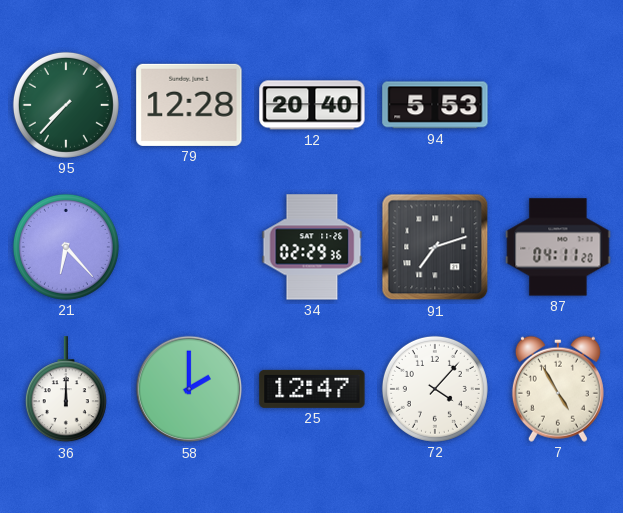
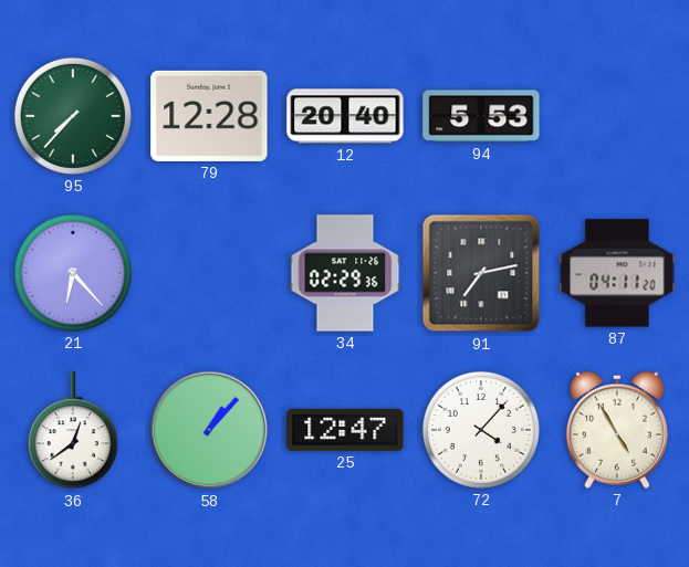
91: 7:12 -> 7:13
36: 12:00 -> 12:39
58: 2:00 -> 1:07
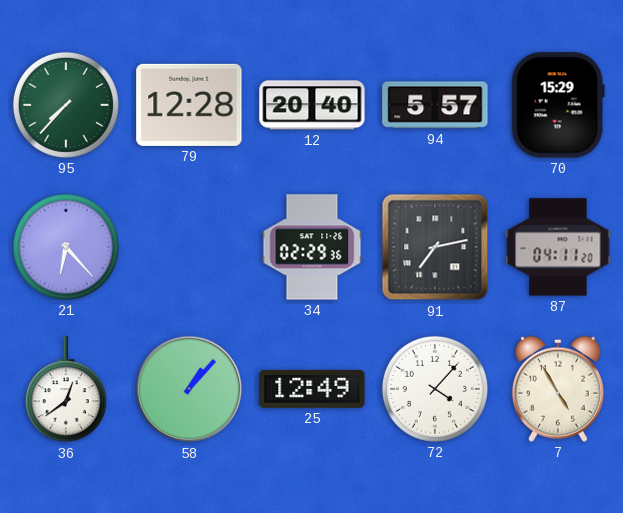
94: 5:53 -> 5:57
70: none -> 15:29
25: 12:47 -> 12:49
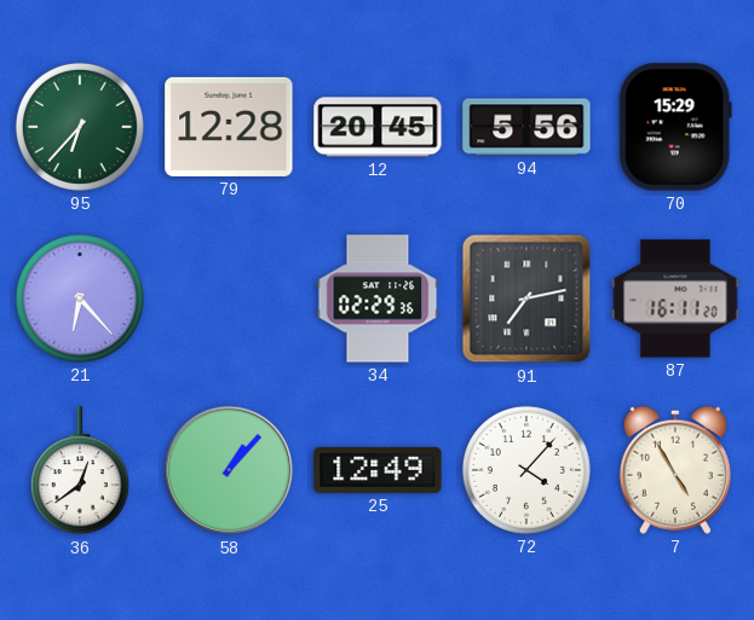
95: 7:37 -> 6:37
12: 20:40 -> 20:45
94: 5:57 -> 5:56
87: 04:11 -> 16:11
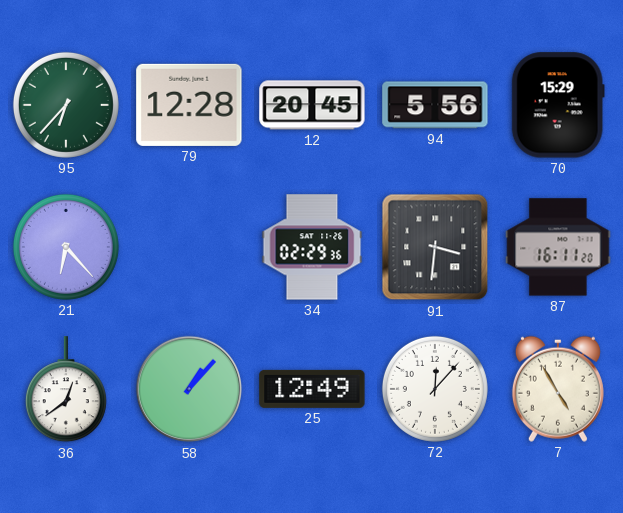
91: 7:13 -> 3:31
72: 4:07 -> 12:07
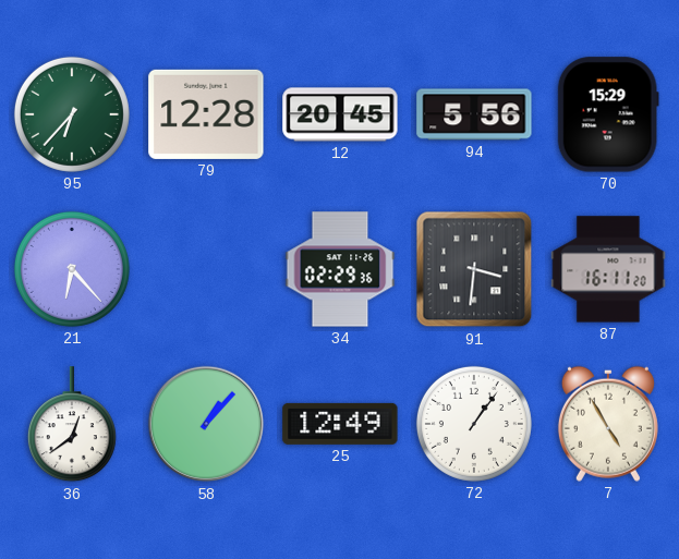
72: 12:07 -> 1:06
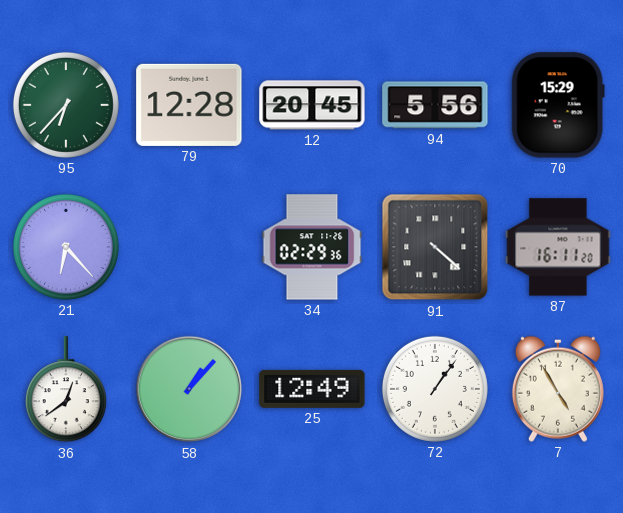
91: 3:31 -> 4:22
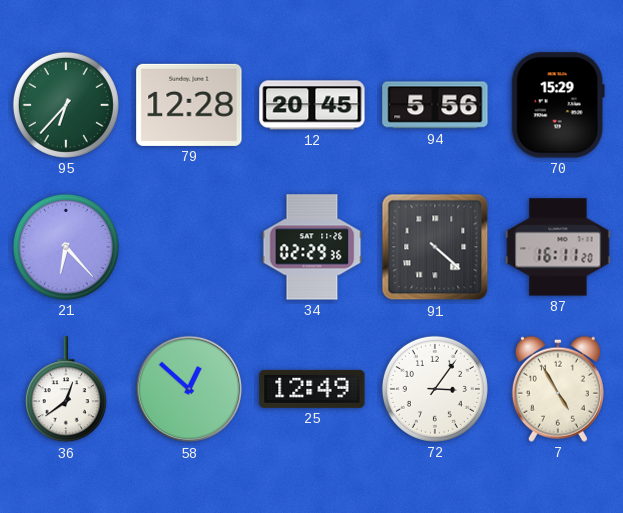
58: 1:07 -> 12:52
72: 1:06 -> 3:06
